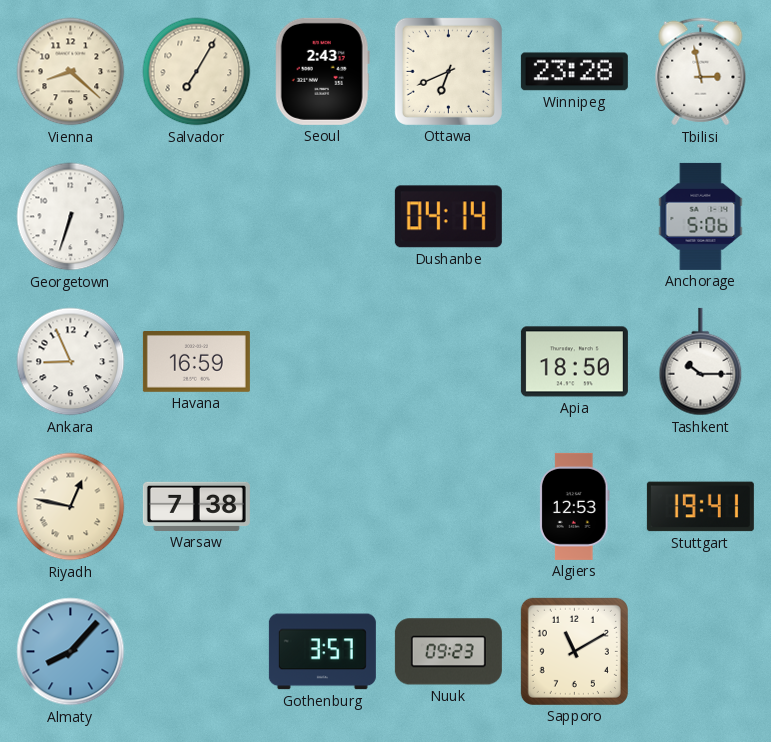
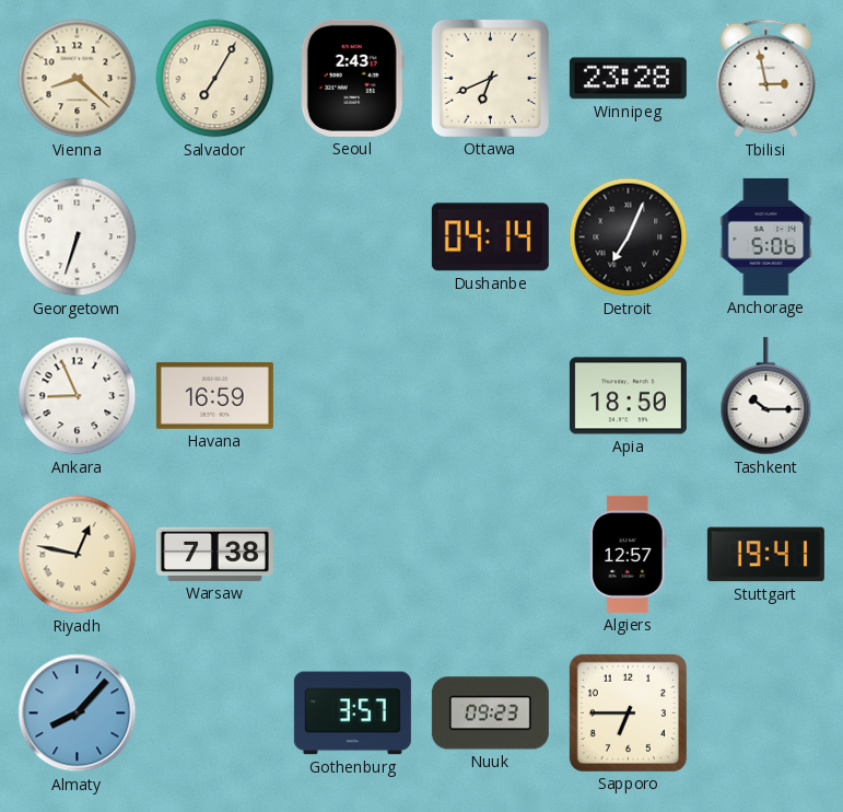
Detroit: none -> 7:04
Algiers: 12:53 -> 12:57
Sapporo: 11:10 -> 6:45
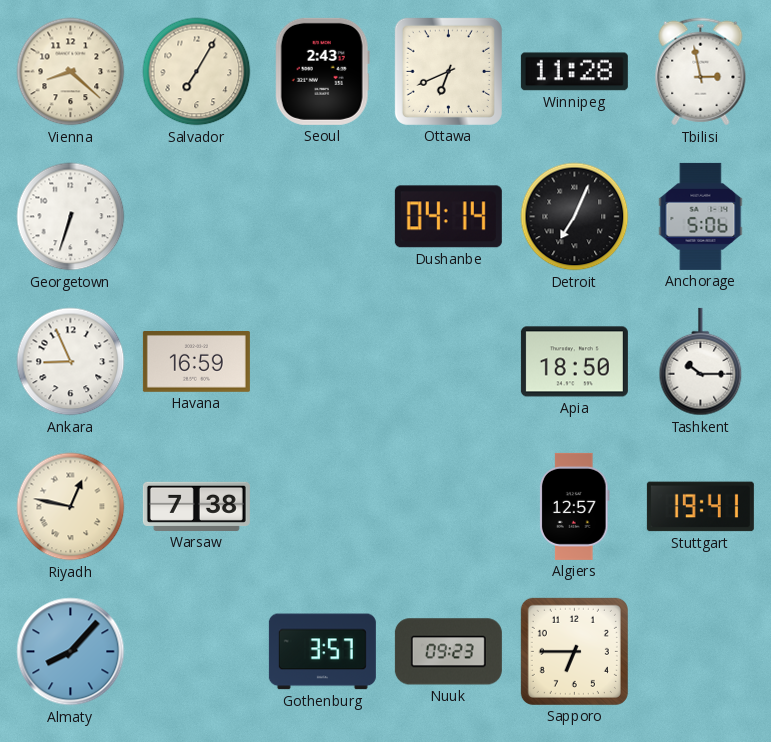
Winnipeg: 23:28 -> 11:28
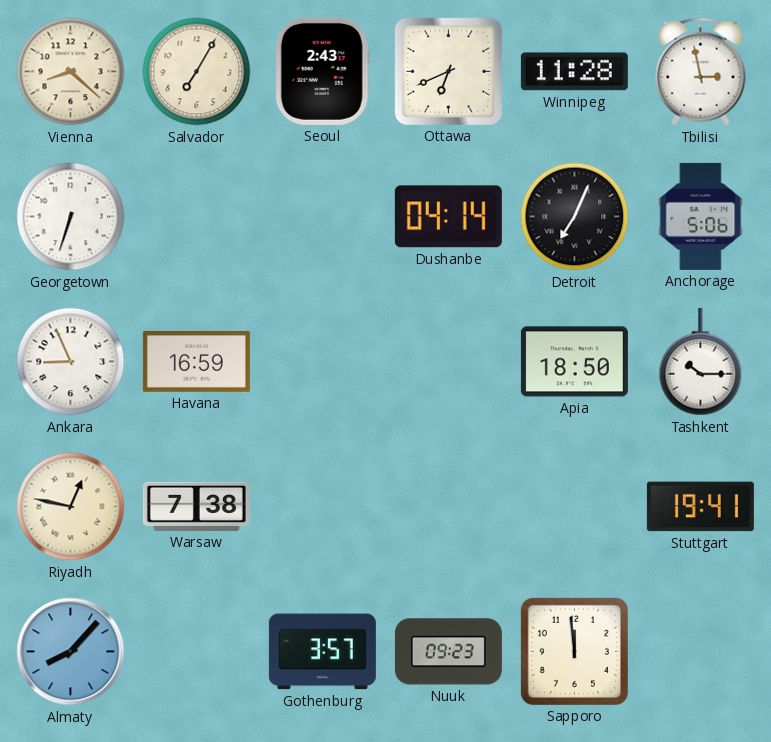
Algiers: 12:57 -> none
Sapporo: 6:45 -> 11:59
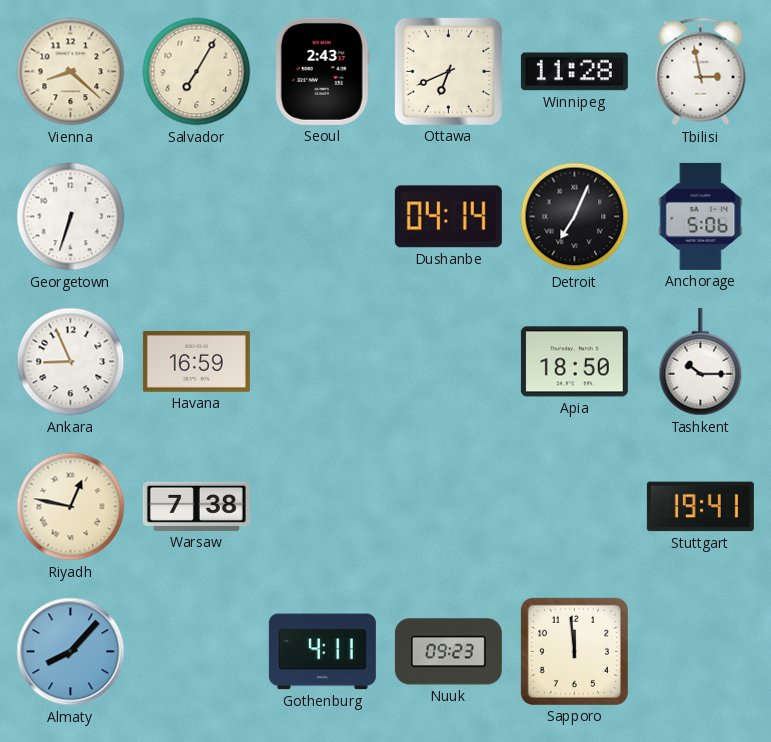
Gothenburg: 3:57 -> 4:11
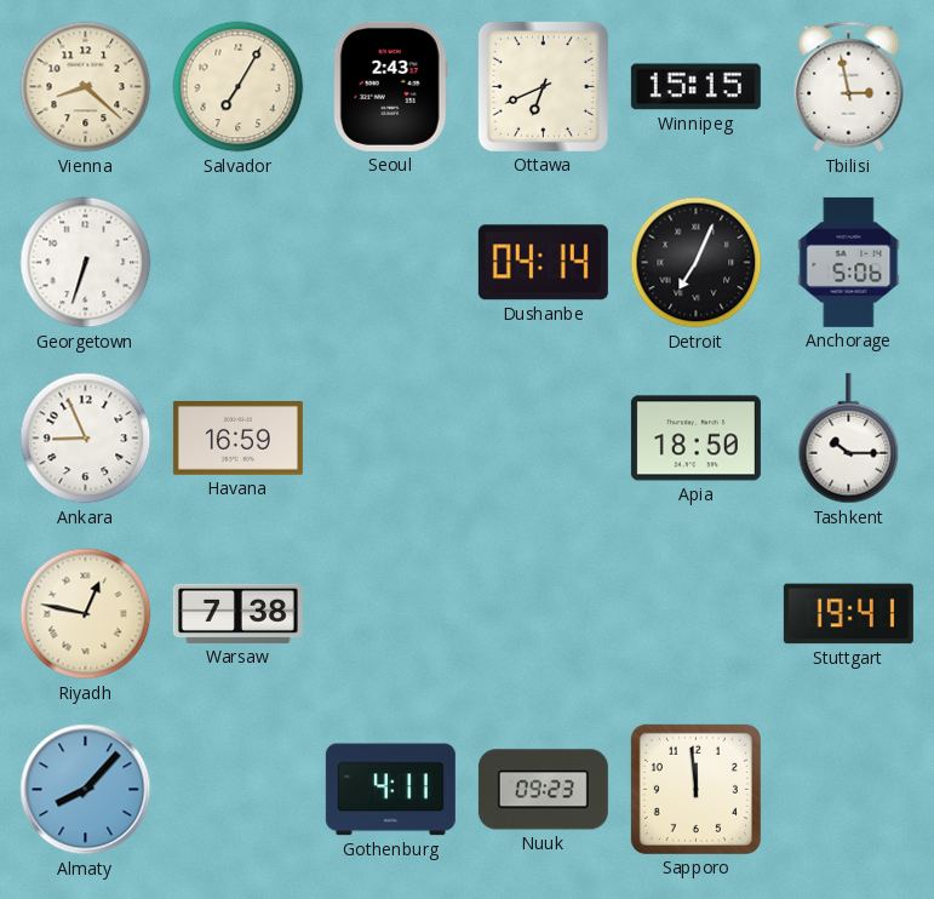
Winnipeg: 11:28 -> 15:15
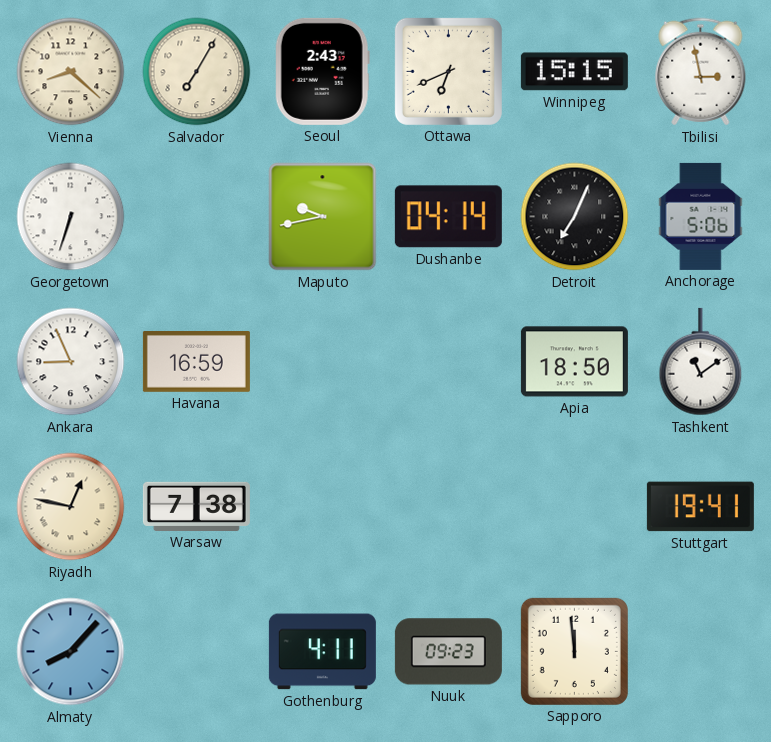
Maputo: none -> 9:43
Tashkent: 10:15 -> 11:09
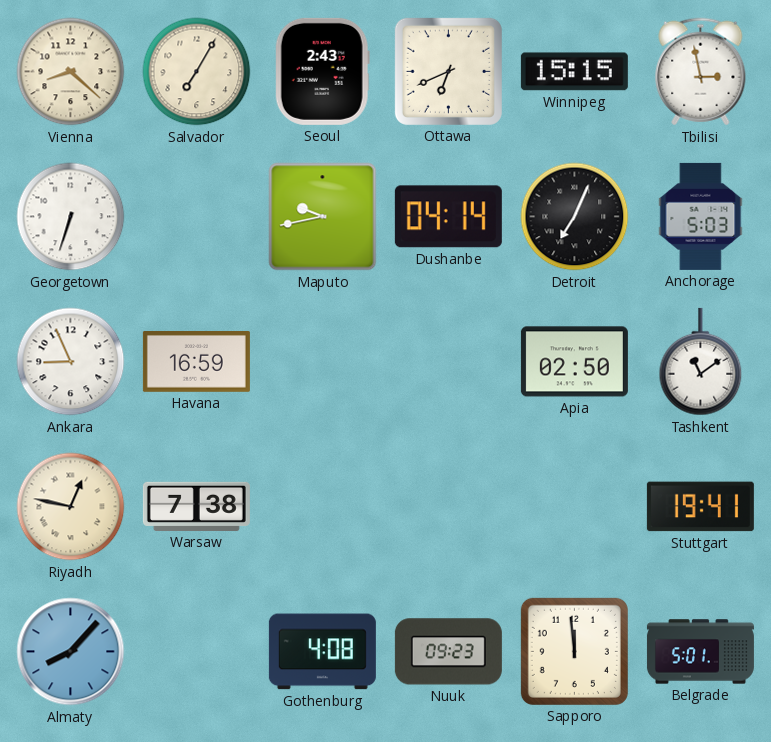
Anchorage: 5:06 -> 5:03
Apia: 18:50 -> 02:50
Gothenburg: 4:11 -> 4:08
Belgrade: none -> 5:01
